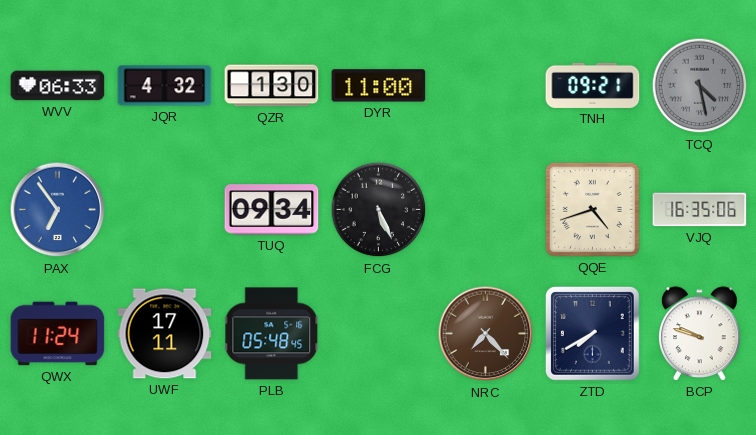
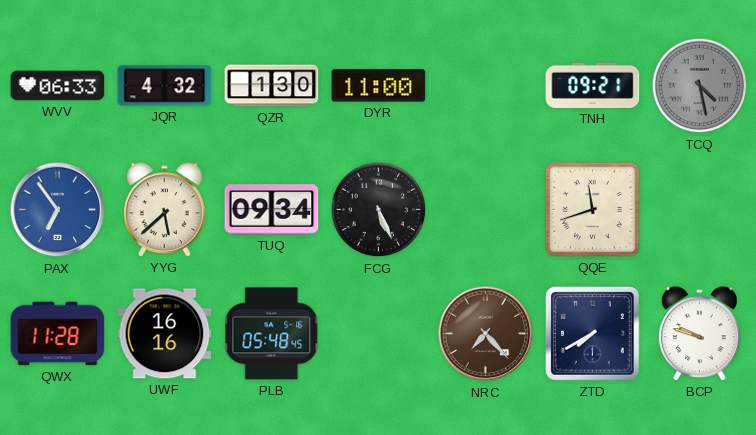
YYG: none -> 5:38
QQE: 4:42 -> 11:42
VJQ: 16:35 -> none
QWX: 11:24 -> 11:28
UWF: 17:11 -> 16:16
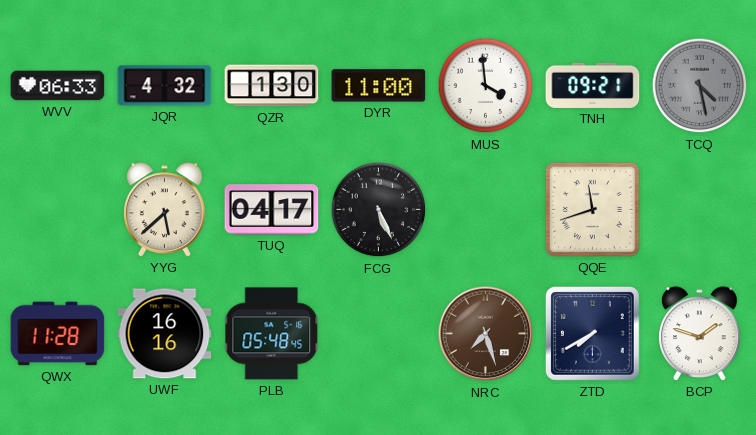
MUS: none -> 3:59
PAX: 6:54 -> none
TUQ: 09:34 -> 04:17
NRC: 7:23 -> 7:27
BCP: 9:48 -> 1:48
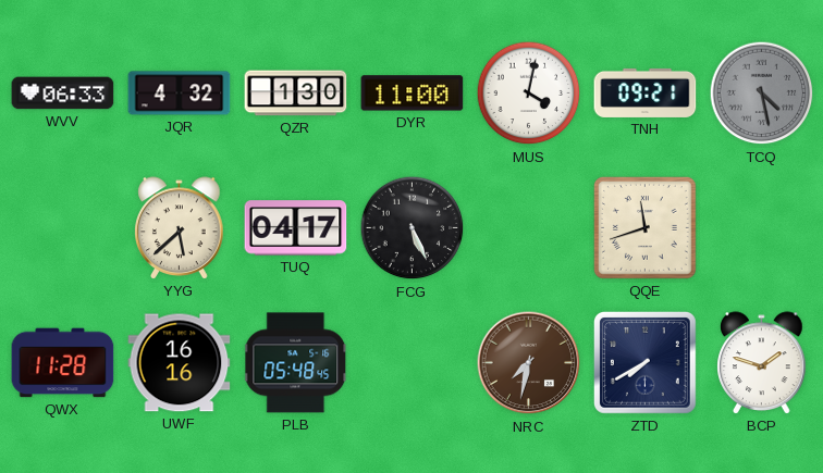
MUS: 3:59 -> 4:02
NRC: 7:27 -> 7:32
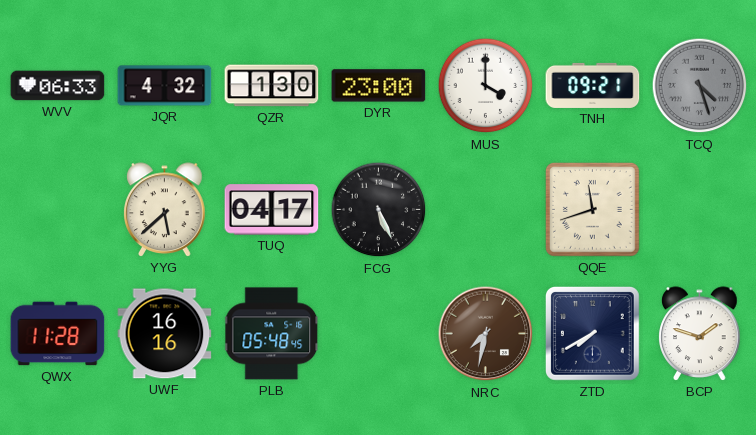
DYR: 11:00 -> 23:00
MUS: 4:02 -> 4:00
TCQ: 4:28 -> 4:27
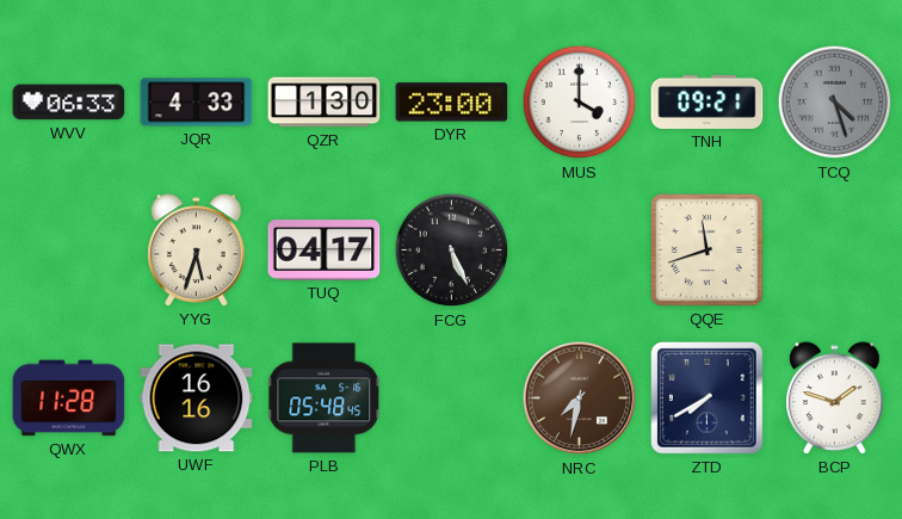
JQR: 4:32 -> 4:33
YYG: 5:38 -> 5:33
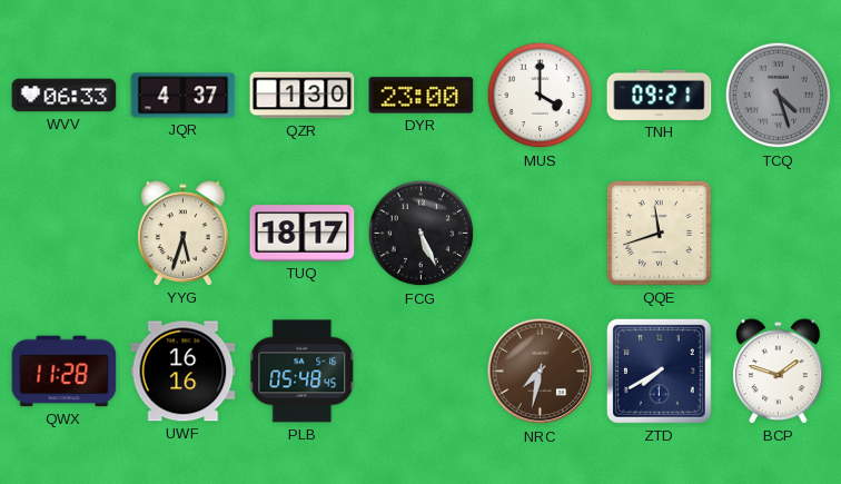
JQR: 4:33 -> 4:37
TUQ: 04:17 -> 18:17
